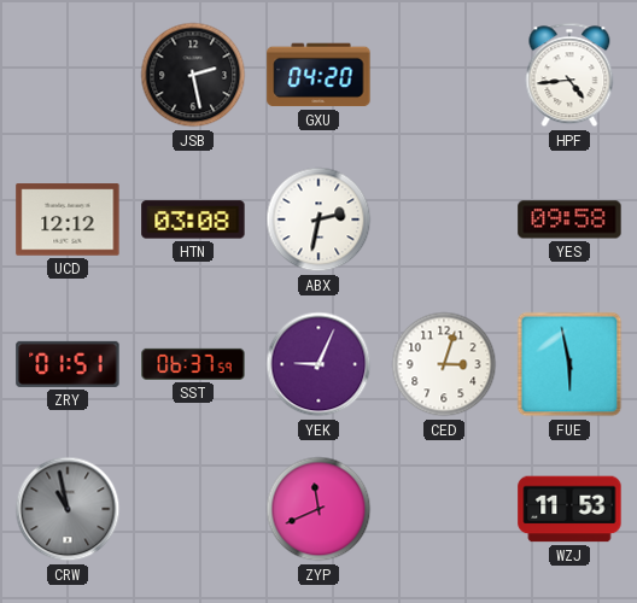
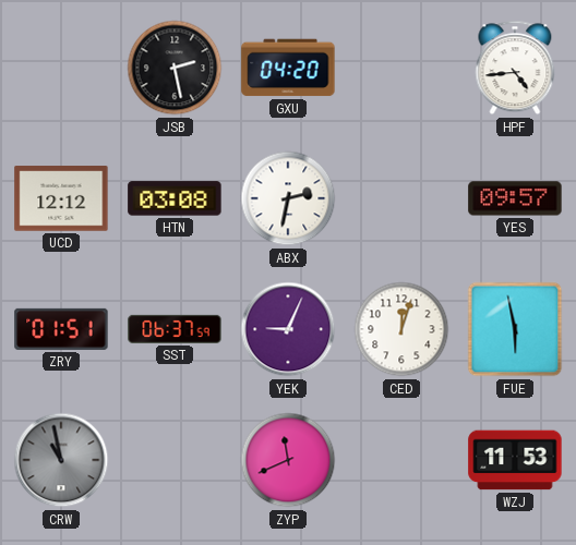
YES: 09:58 -> 09:57
CED: 3:03 -> 12:03
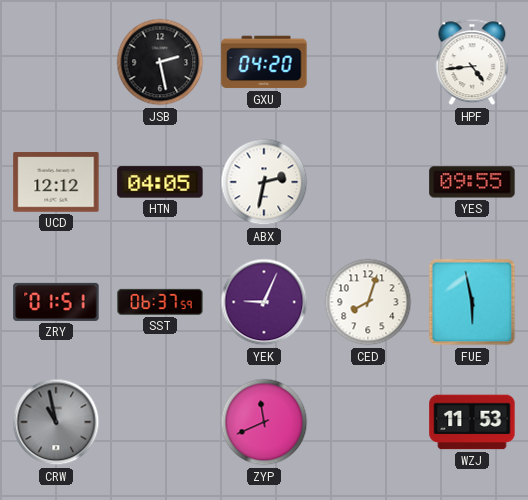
HTN: 03:08 -> 04:05
YES: 09:57 -> 09:55
CED: 12:03 -> 8:03
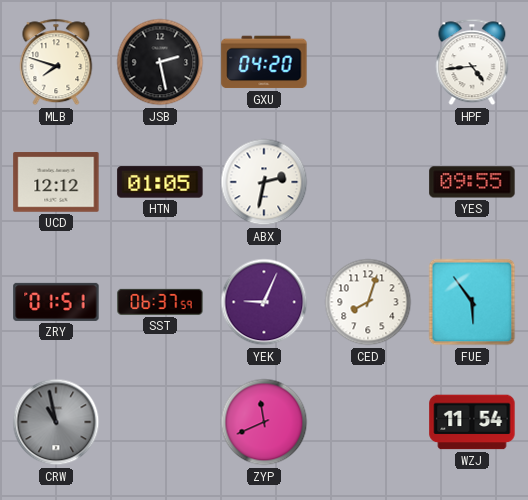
MLB: none -> 7:48
HTN: 04:05 -> 01:05
FUE: 5:58 -> 5:54
WZJ: 11:53 -> 11:54
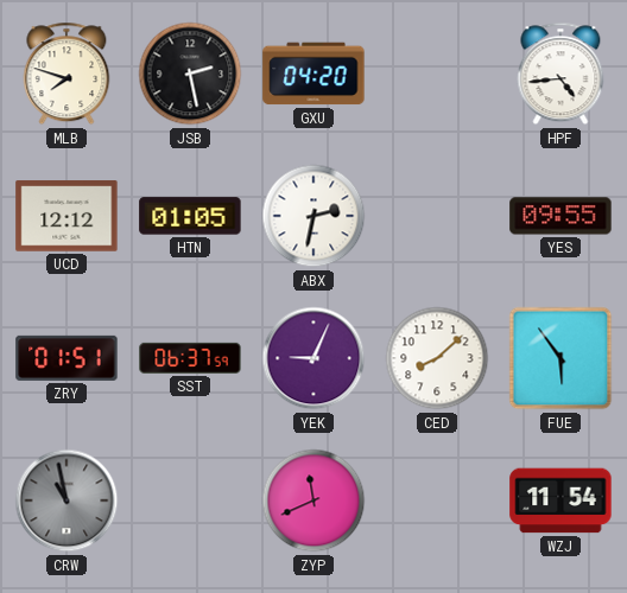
CED: 8:03 -> 8:08
